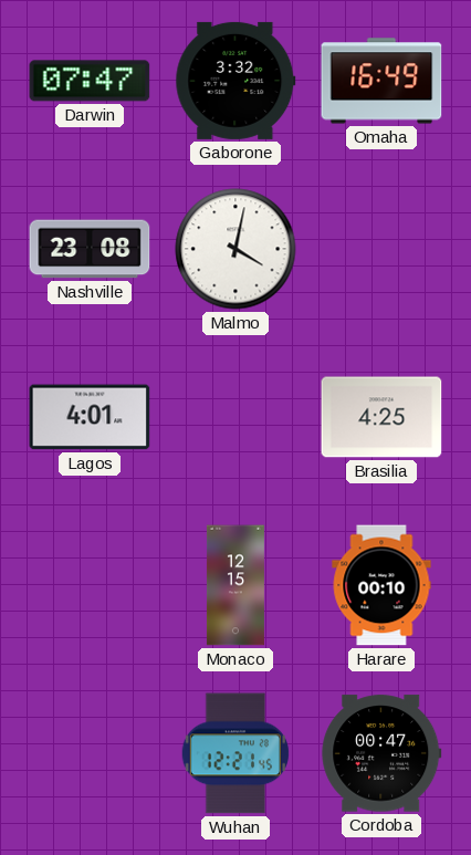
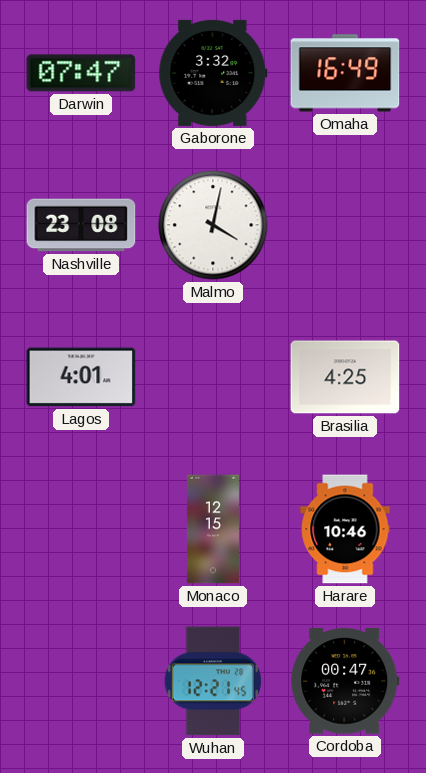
Harare: 00:10 -> 10:46
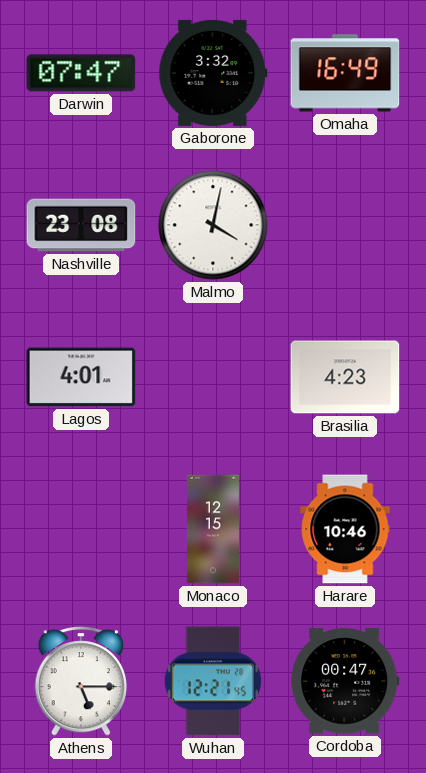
Brasilia: 4:25 -> 4:23
Athens: none -> 5:15
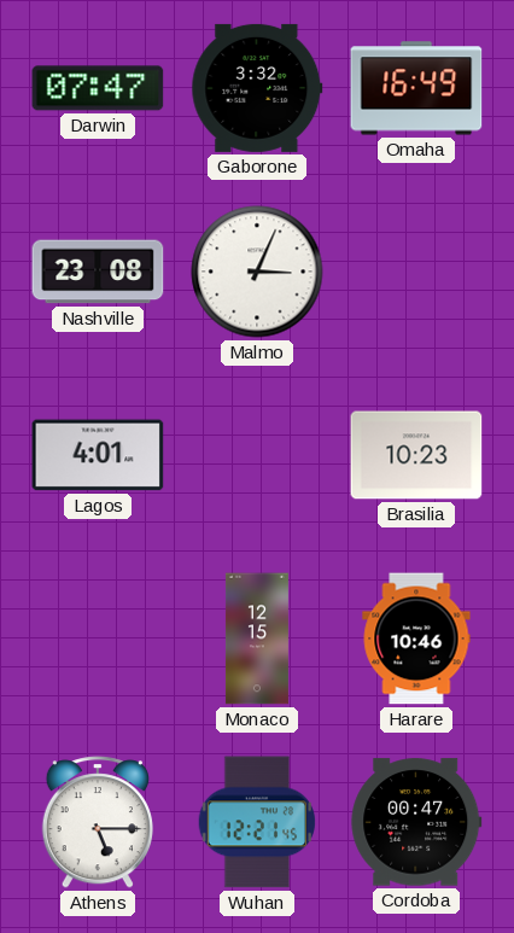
Malmo: 4:02 -> 3:04
Brasilia: 4:23 -> 10:23
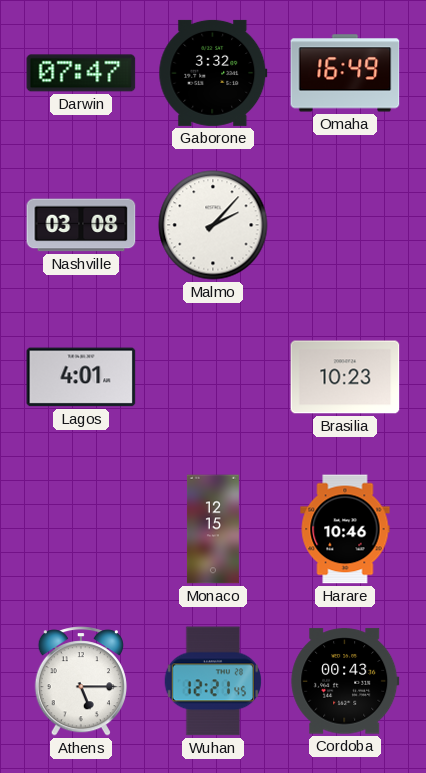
Nashville: 23:08 -> 03:08
Malmo: 3:04 -> 2:07
Cordoba: 00:47 -> 00:43
